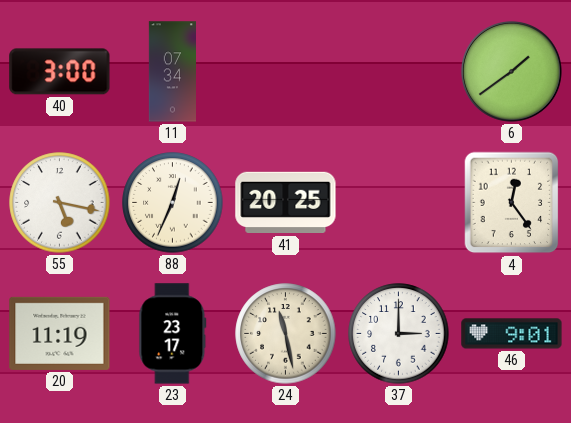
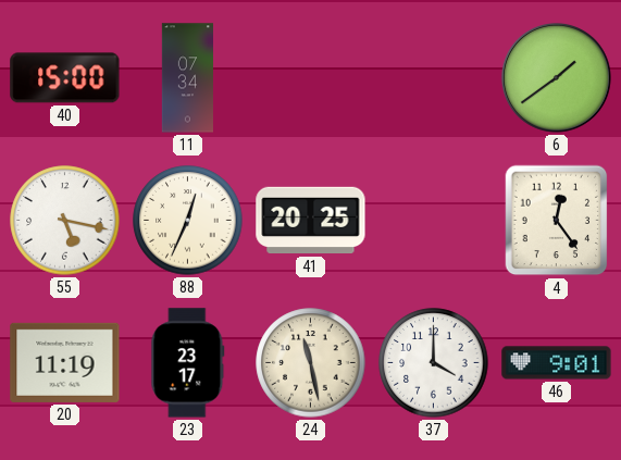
40: 3:00 -> 15:00
37: 3:00 -> 4:00
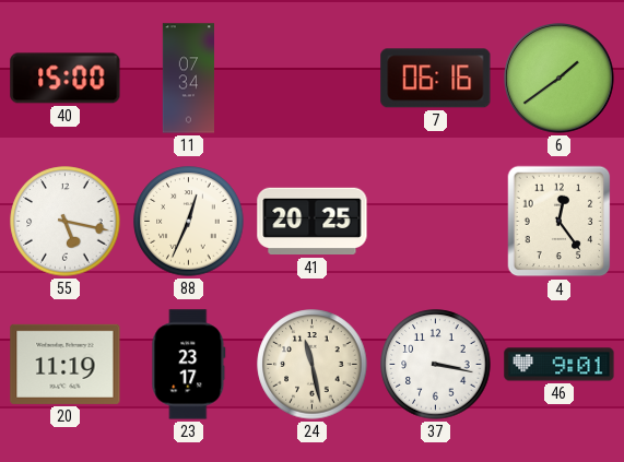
7: none -> 06:16
37: 4:00 -> 3:17
